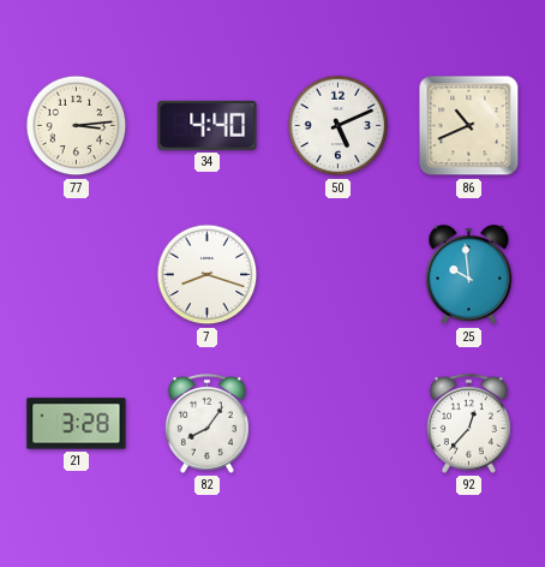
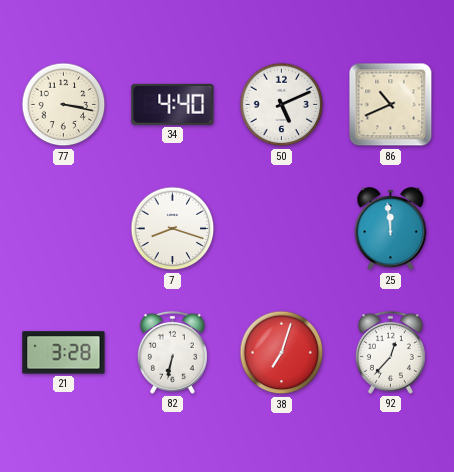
77: 3:14 -> 3:17
25: 9:59 -> 11:59
82: 8:06 -> 6:32
38: none -> 7:03
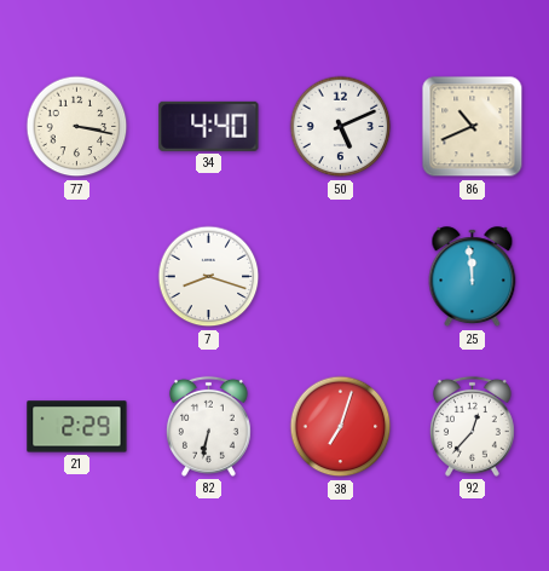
21: 3:28 -> 2:29
